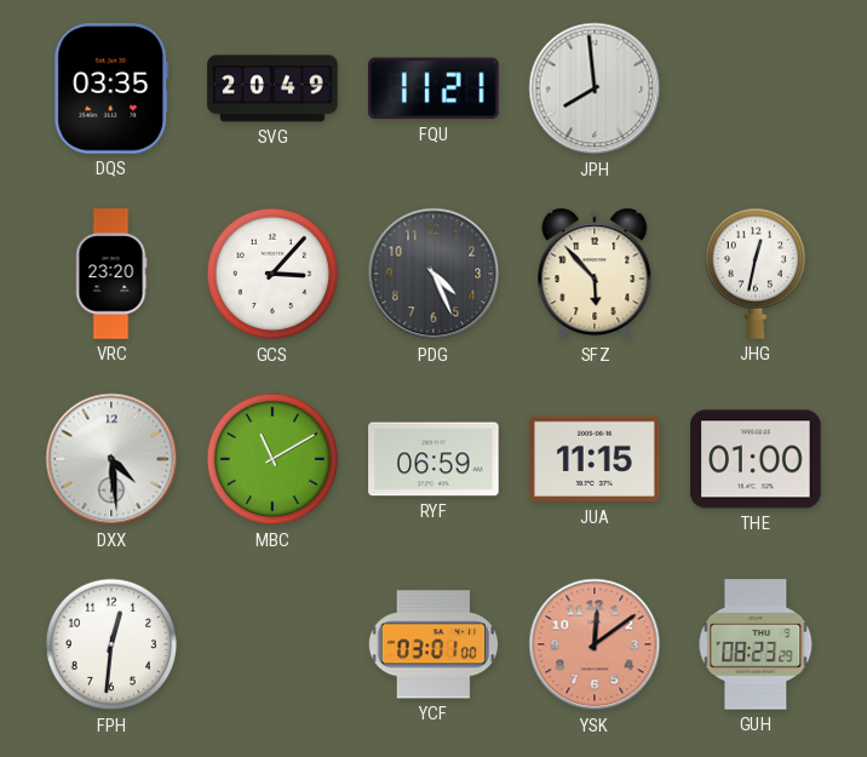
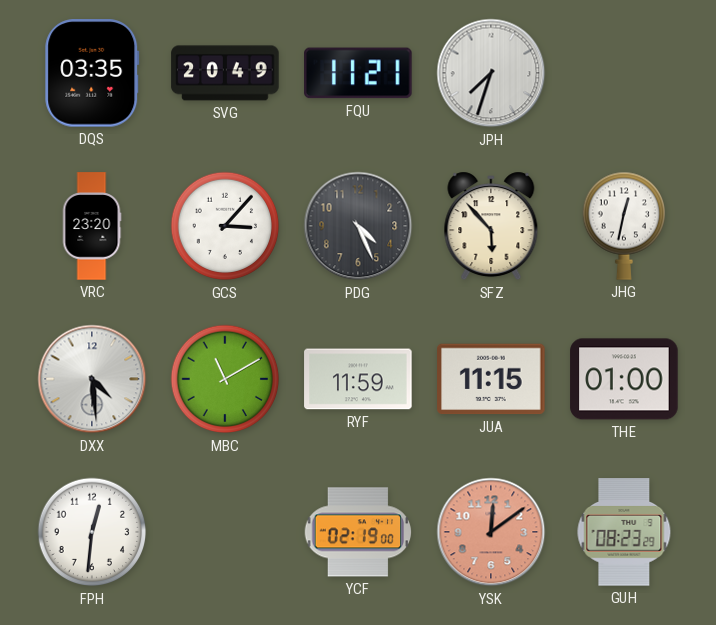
JPH: 7:59 -> 7:33
RYF: 06:59 -> 11:59
YCF: 03:01 -> 02:19
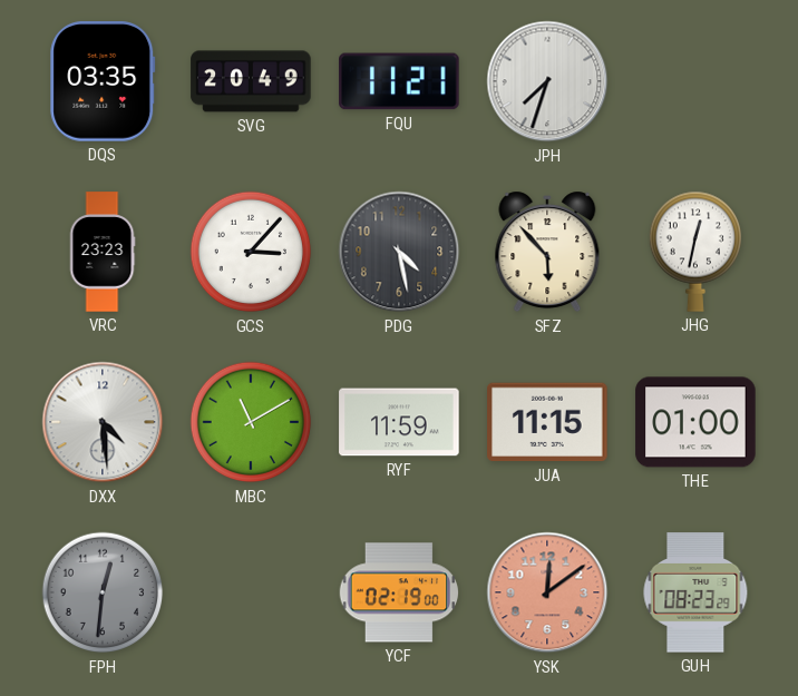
VRC: 23:20 -> 23:23
PDG: 4:26 -> 4:28
FPH dial: white -> grey
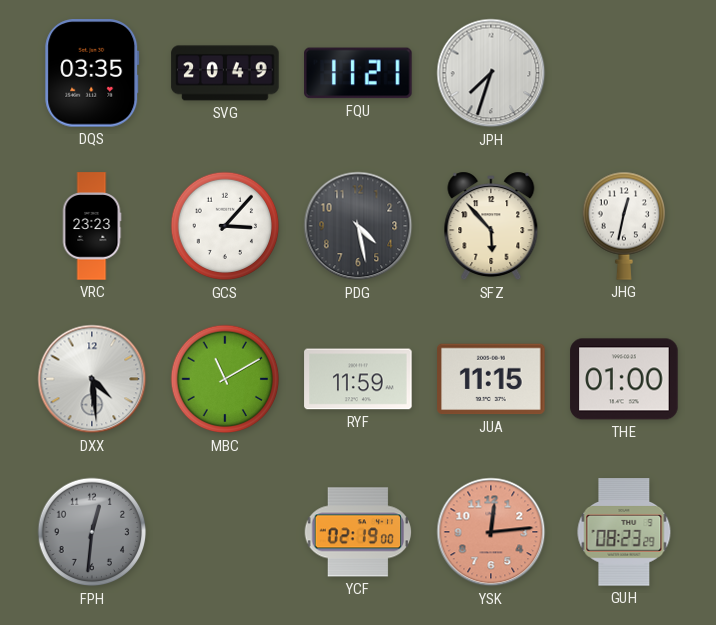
YSK: 12:09 -> 12:14
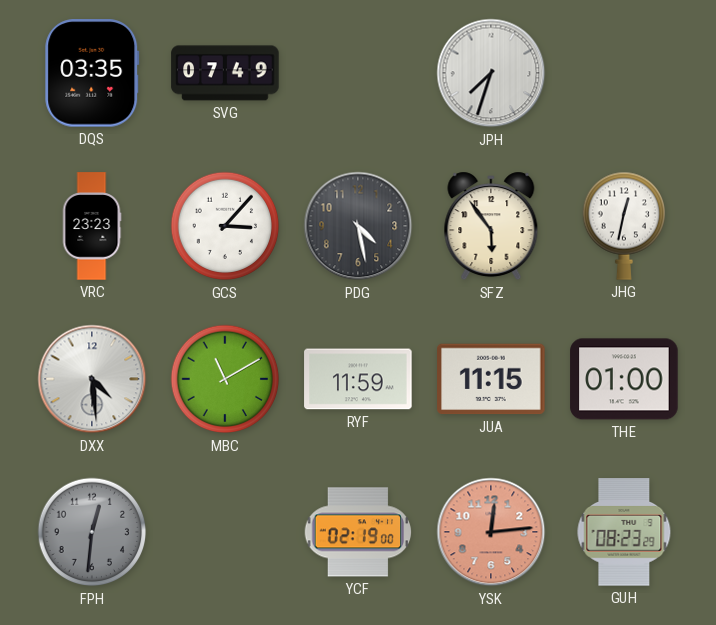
SVG: 20:49 -> 07:49
FQU: 11:21 -> none
SFZ: 5:53 -> 5:54
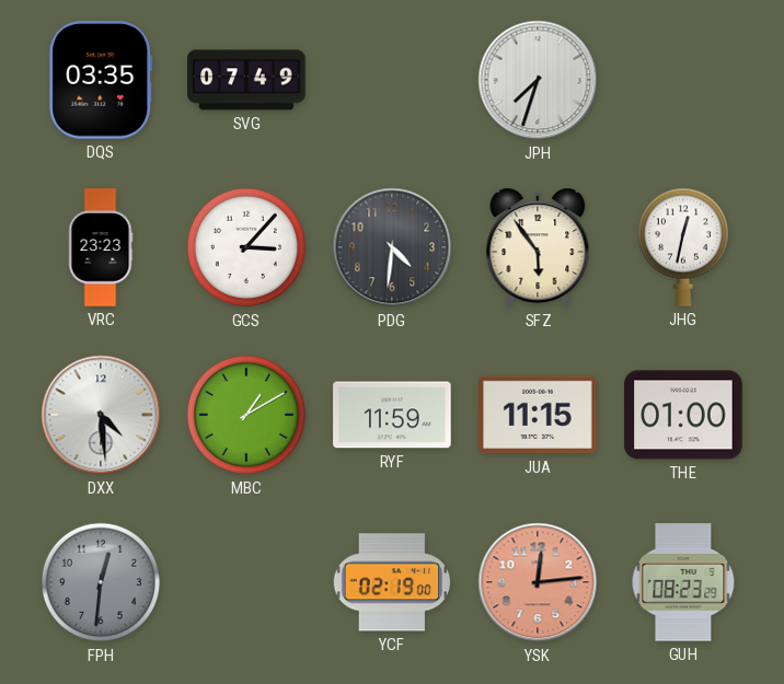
PDG: 4:28 -> 4:31
MBC: 11:10 -> 1:10
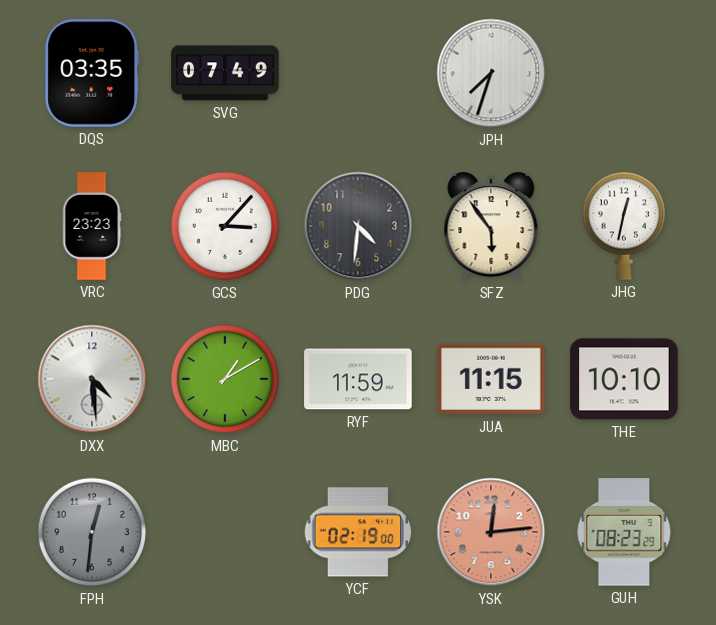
THE: 01:00 -> 10:10
